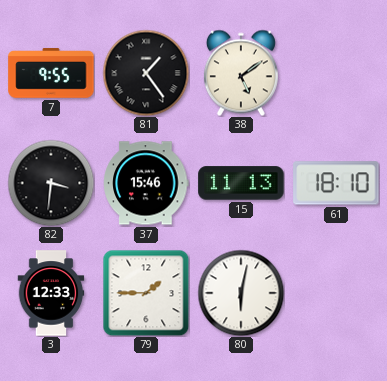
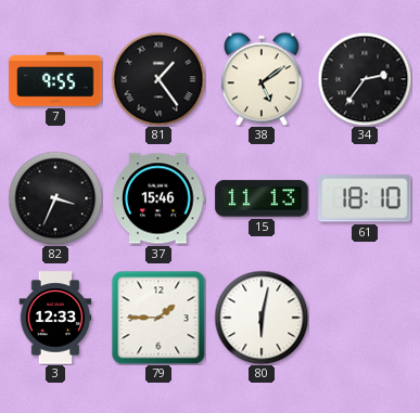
34: none -> 2:36
82: 3:31 -> 3:34
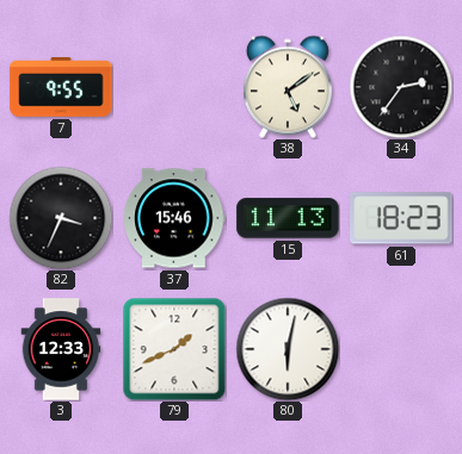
81: 1:24 -> none
61: 18:10 -> 18:23
79: 1:45 -> 1:41
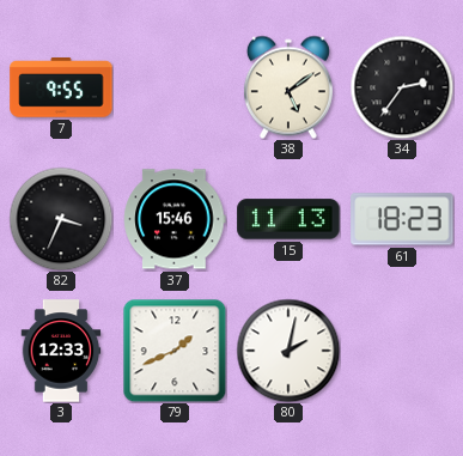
80: 6:02 -> 2:02
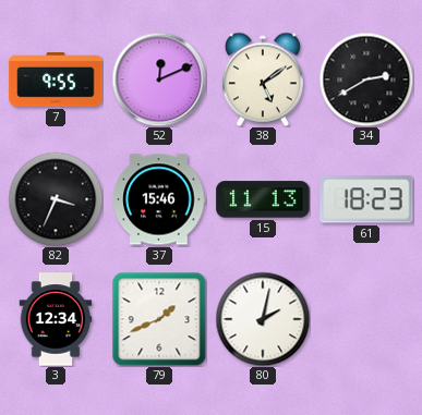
52: none -> 12:11
34: 2:36 -> 2:40
3: 12:33 -> 12:34
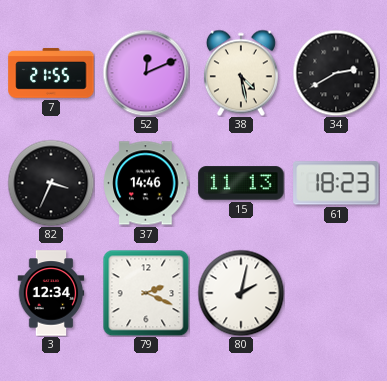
7: 9:55 -> 21:55
38: 5:09 -> 4:28
37: 15:46 -> 14:46
79: 1:41 -> 2:19
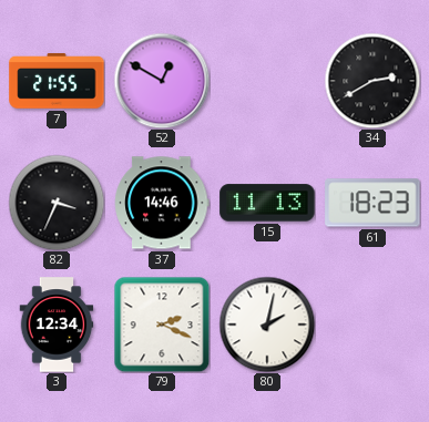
52: 12:11 -> 12:50
38: 4:28 -> none
